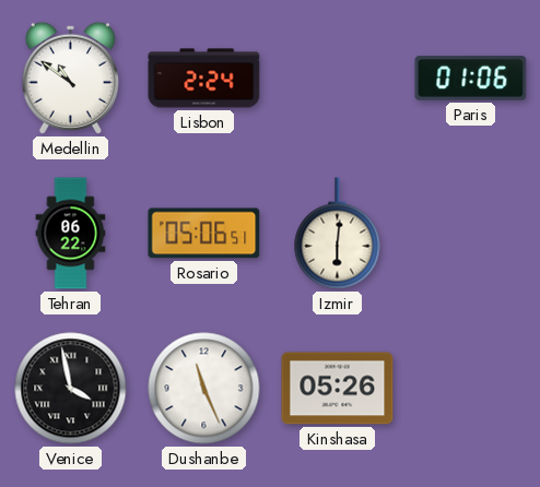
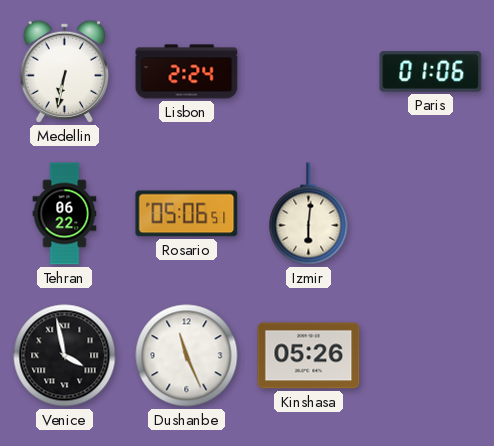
Medellin: 10:51 -> 6:32
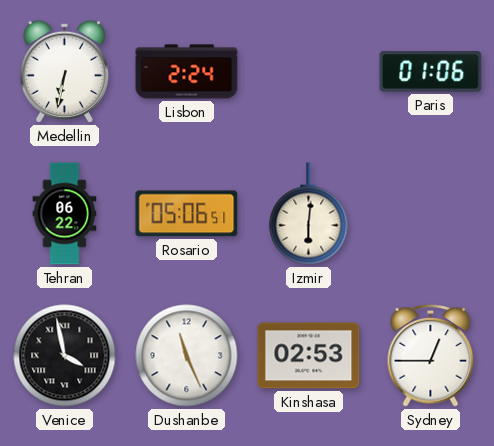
Kinshasa: 05:26 -> 02:53
Sydney: none -> 12:45
